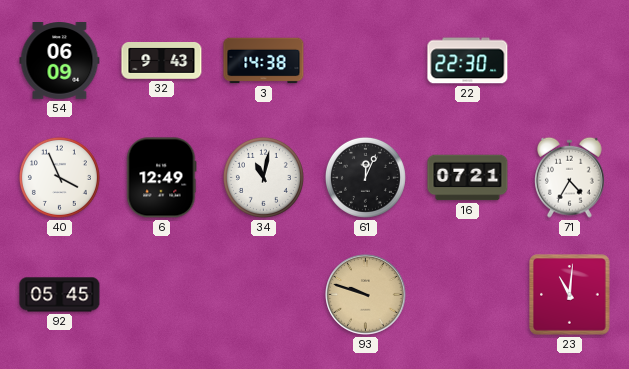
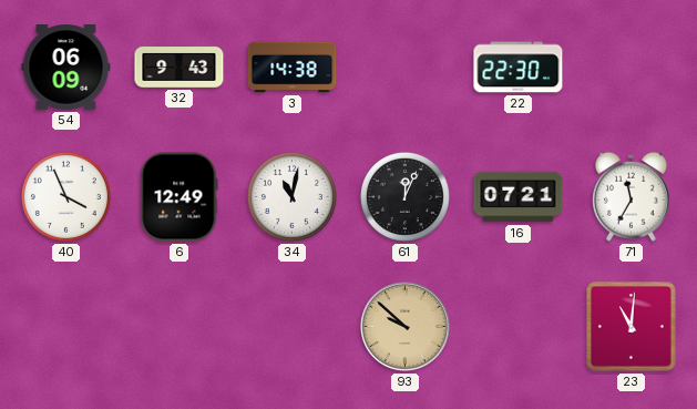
71: 4:35 -> 11:35
92: 05:45 -> none
93: 9:48 -> 9:52
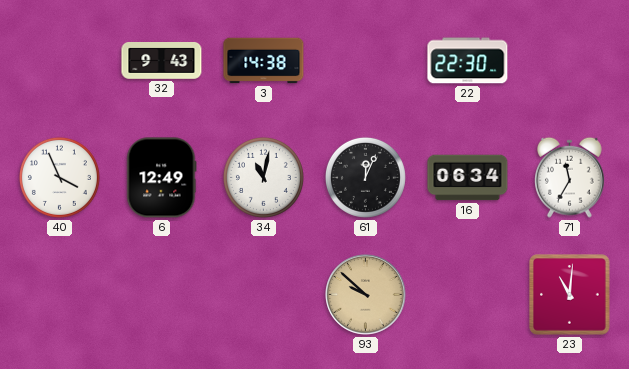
54: 06:09 -> none
16: 07:21 -> 06:34
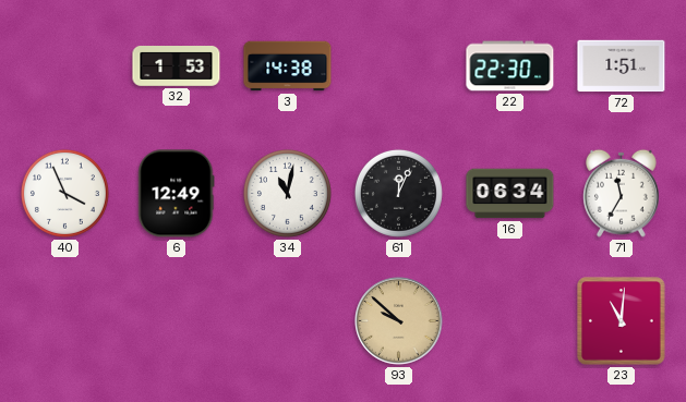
32: 9:43 -> 1:53
72: none -> 1:51
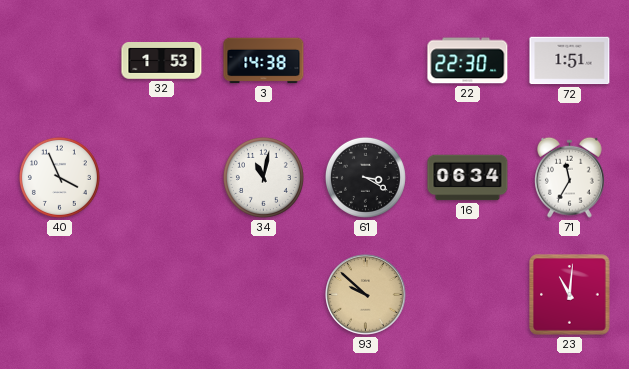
6: 12:49 -> none
61: 12:04 -> 3:20
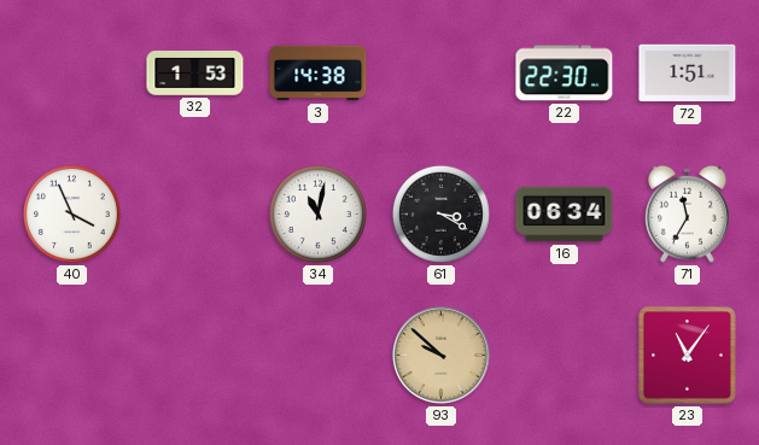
23: 11:01 -> 11:06
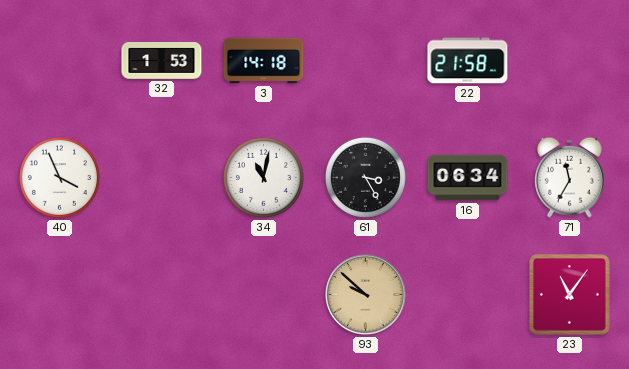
3: 14:38 -> 14:18
22: 22:30 -> 21:58
72: 1:51 -> none
61: 3:20 -> 3:25
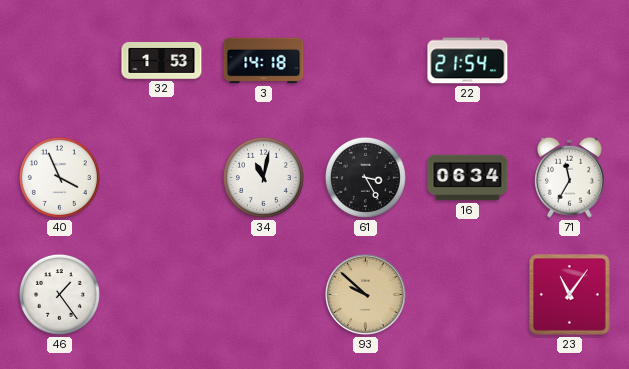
22: 21:58 -> 21:54
46: none -> 1:24
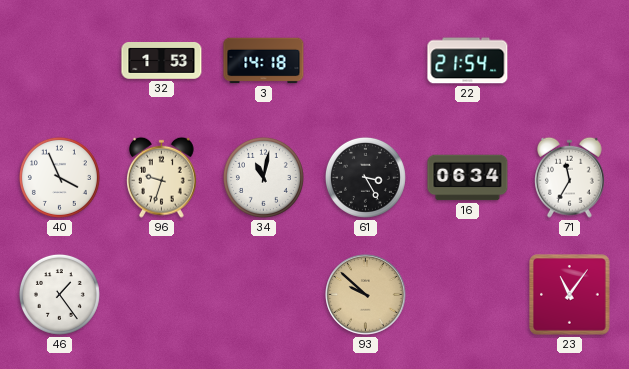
96: none -> 9:33
